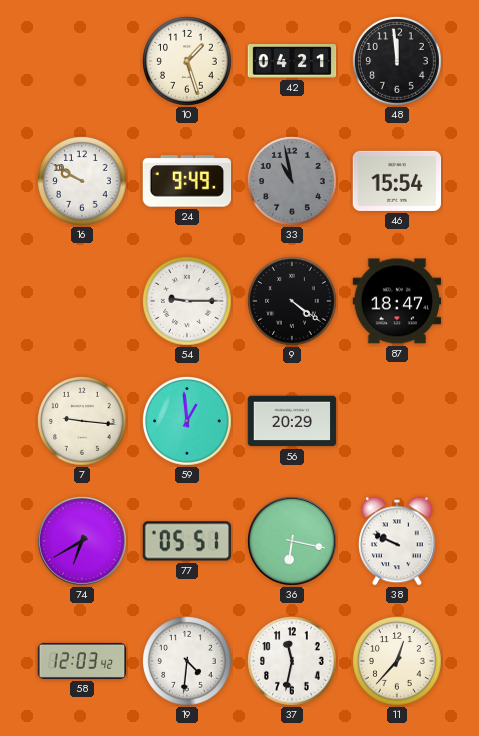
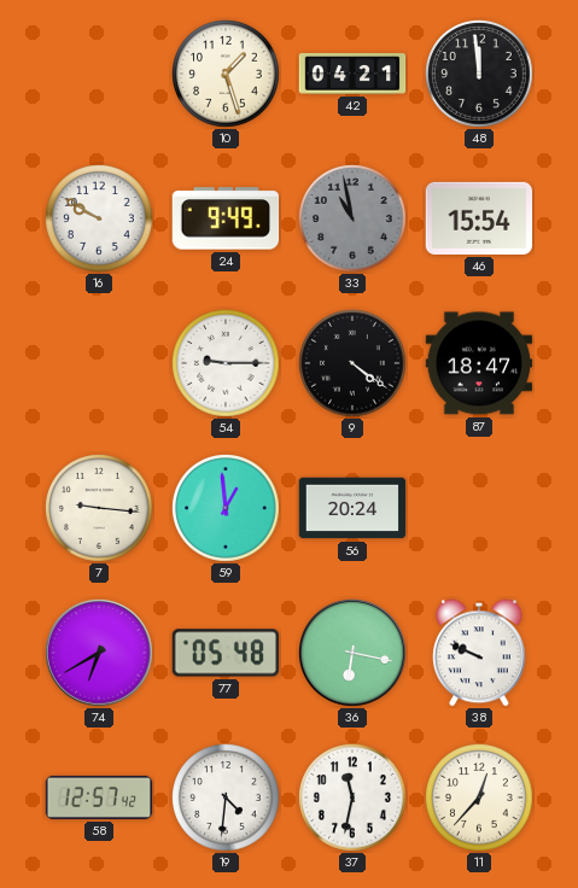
56: 20:29 -> 20:24
77: 05:51 -> 05:48
58: 12:03 -> 12:57
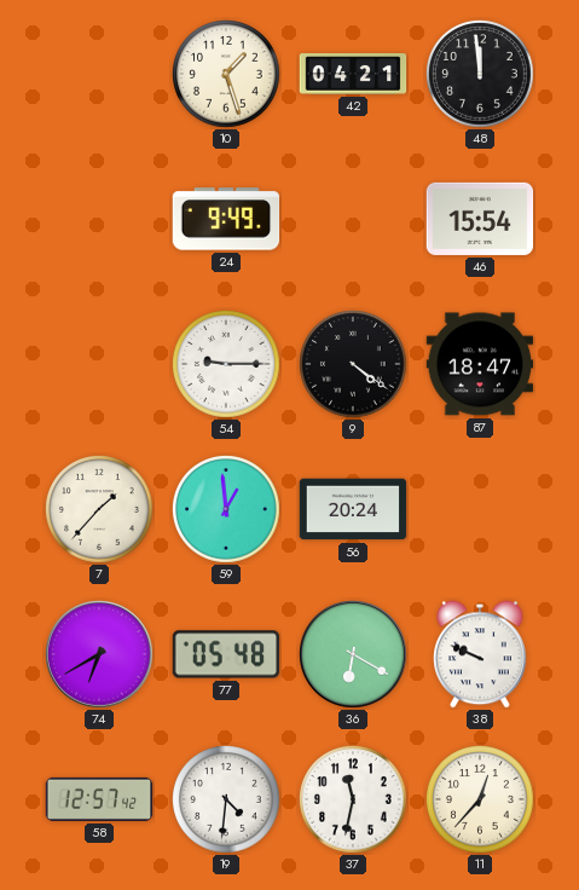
16: 9:50 -> none
33: 10:58 -> none
7: 9:16 -> 1:37
36: 6:17 -> 6:20
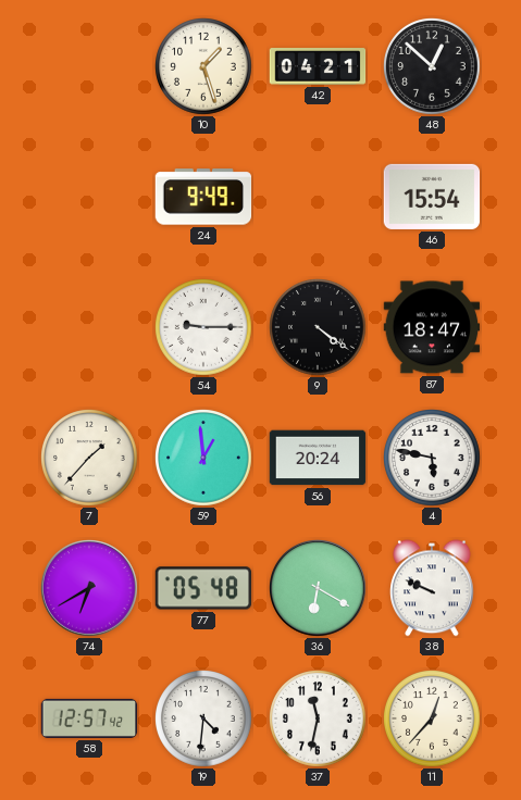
48: 11:59 -> 12:52
4: none -> 5:47
